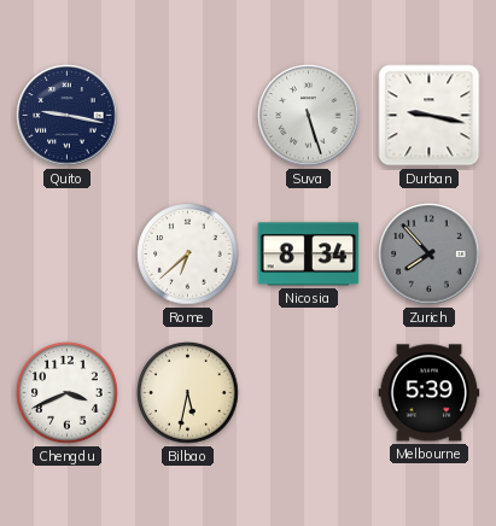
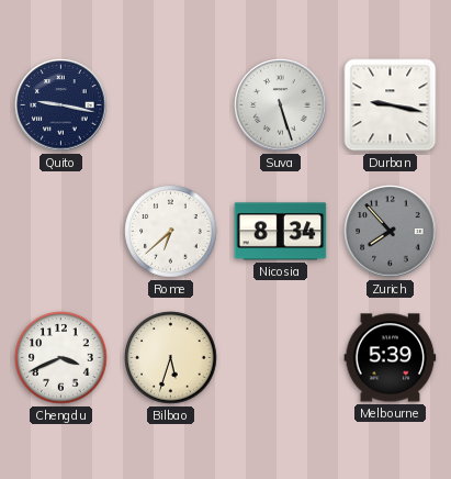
Bilbao: 5:32 -> 5:33
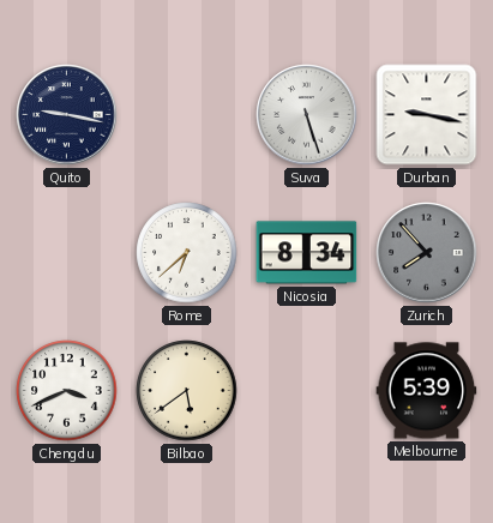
Bilbao: 5:33 -> 5:39
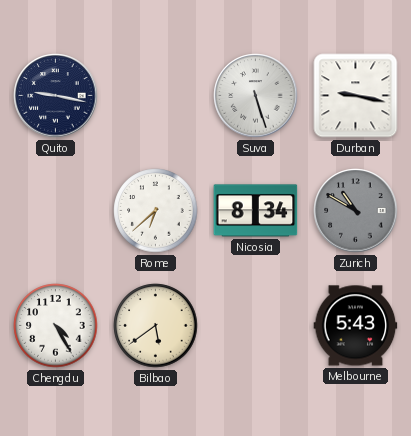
Zurich: 7:53 -> 10:50
Chengdu: 3:41 -> 4:25
Melbourne: 5:39 -> 5:43
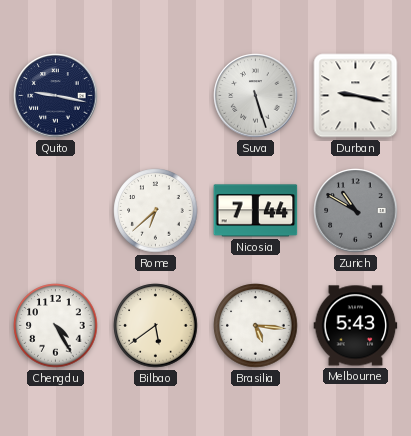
Nicosia: 8:34 -> 7:44
Brasilia: none -> 5:16
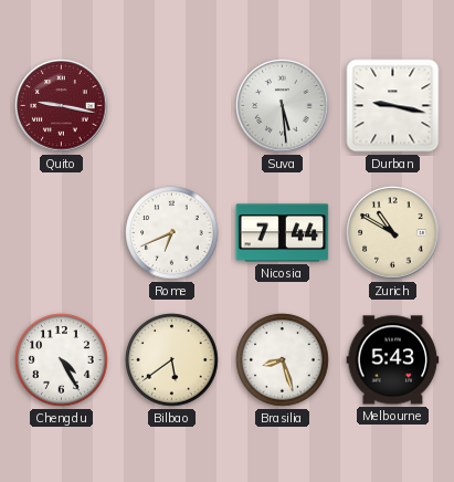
Quito dial: navy -> burgundy
Suva: 5:27 -> 5:29
Rome: 6:38 -> 6:41
Zurich dial: grey -> cream
Brasilia: 5:16 -> 8:27
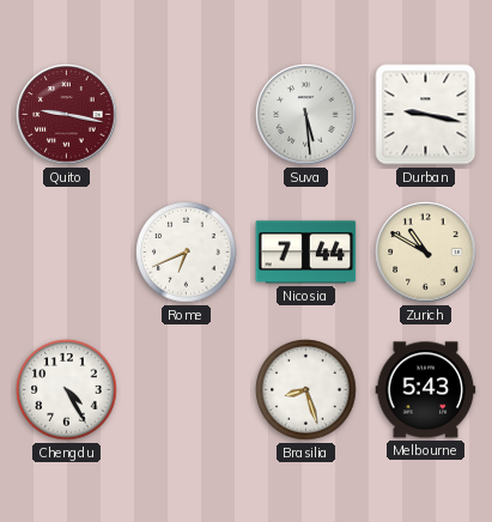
Bilbao: 5:39 -> none
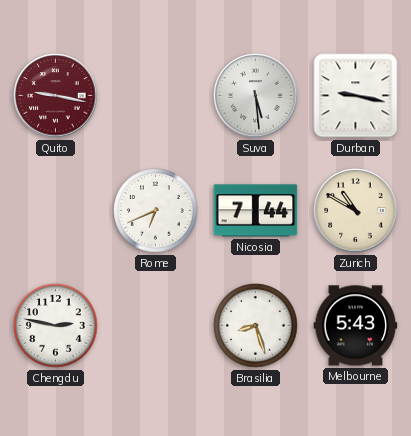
Chengdu: 4:25 -> 2:47
